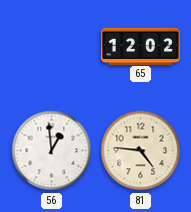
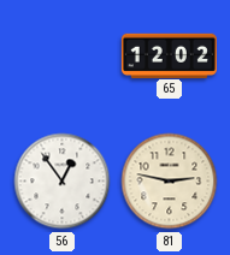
56: 12:59 -> 12:54
81: 4:46 -> 2:47
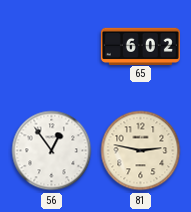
65: 12:02 -> 6:02
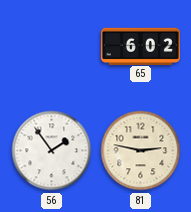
56: 12:54 -> 1:54
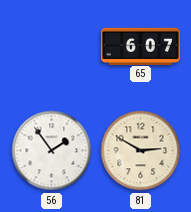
65: 6:02 -> 6:07
81: 2:47 -> 2:50
